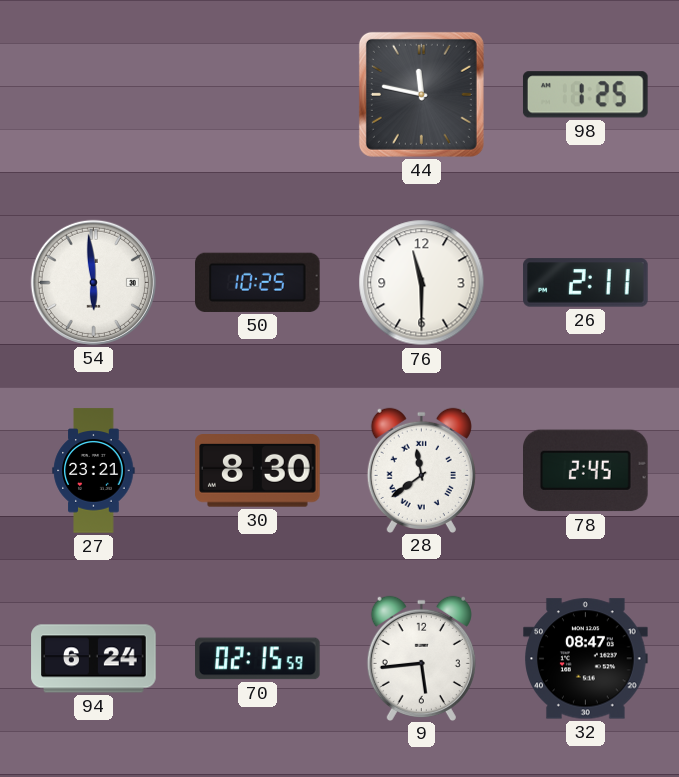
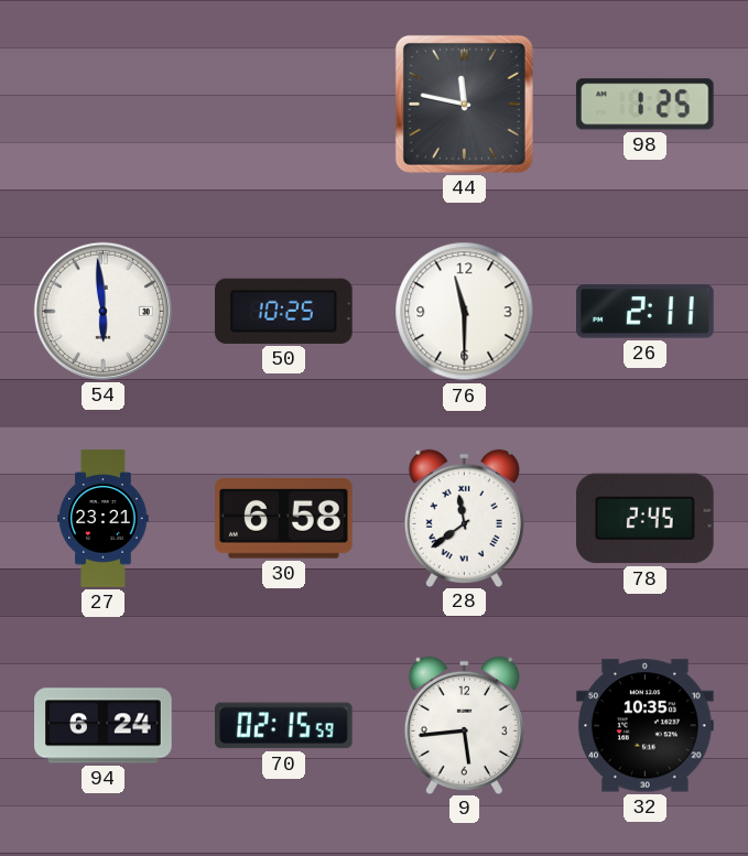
30: 8:30 -> 6:58
32: 08:47 -> 10:35
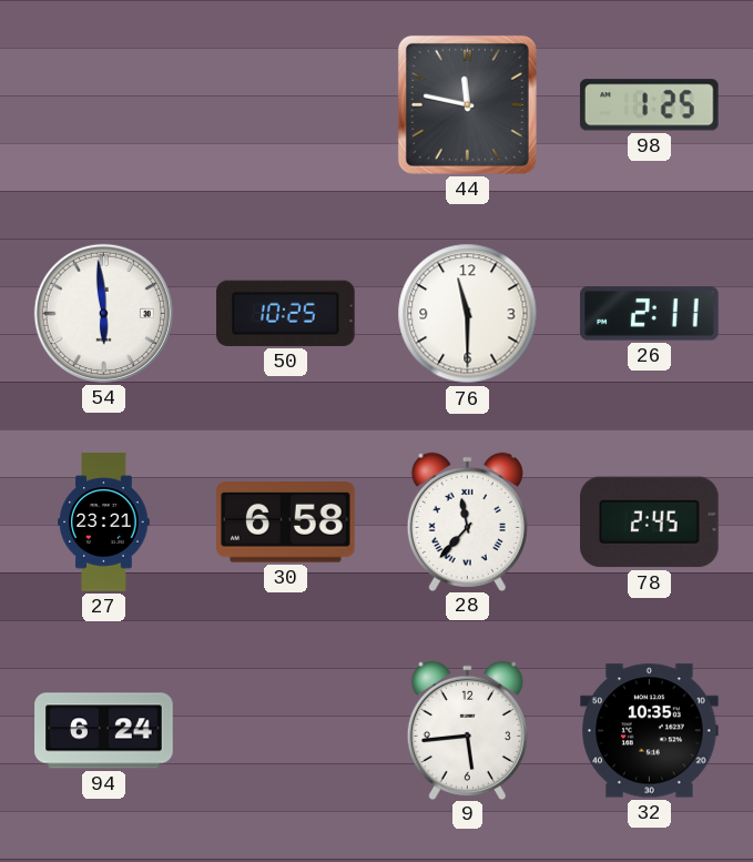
28: 11:39 -> 11:37
70: 02:15 -> none
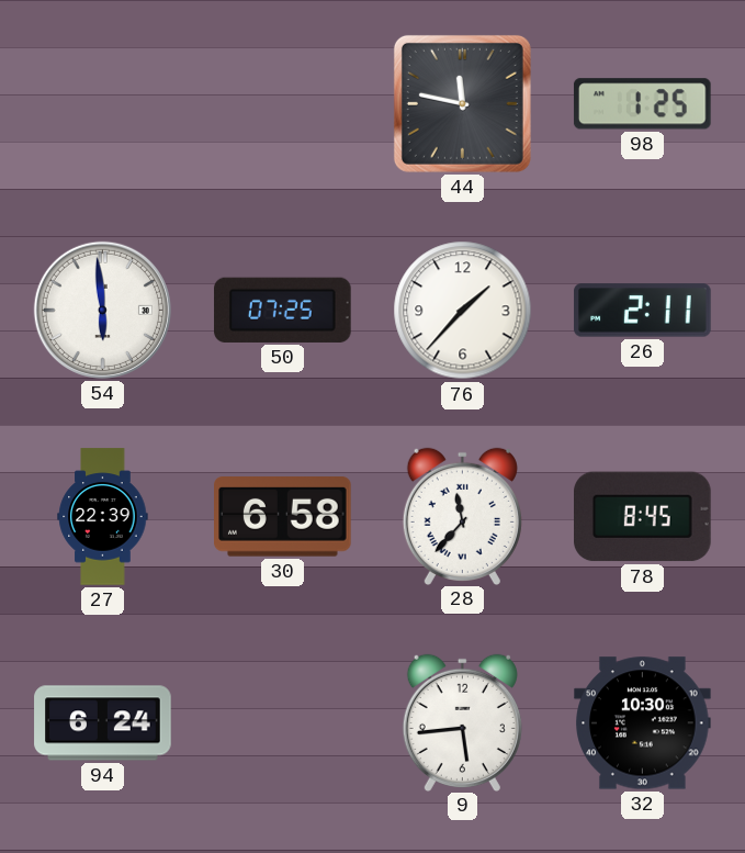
50: 10:25 -> 07:25
76: 11:30 -> 1:37
27: 23:21 -> 22:39
78: 2:45 -> 8:45
32: 10:35 -> 10:30
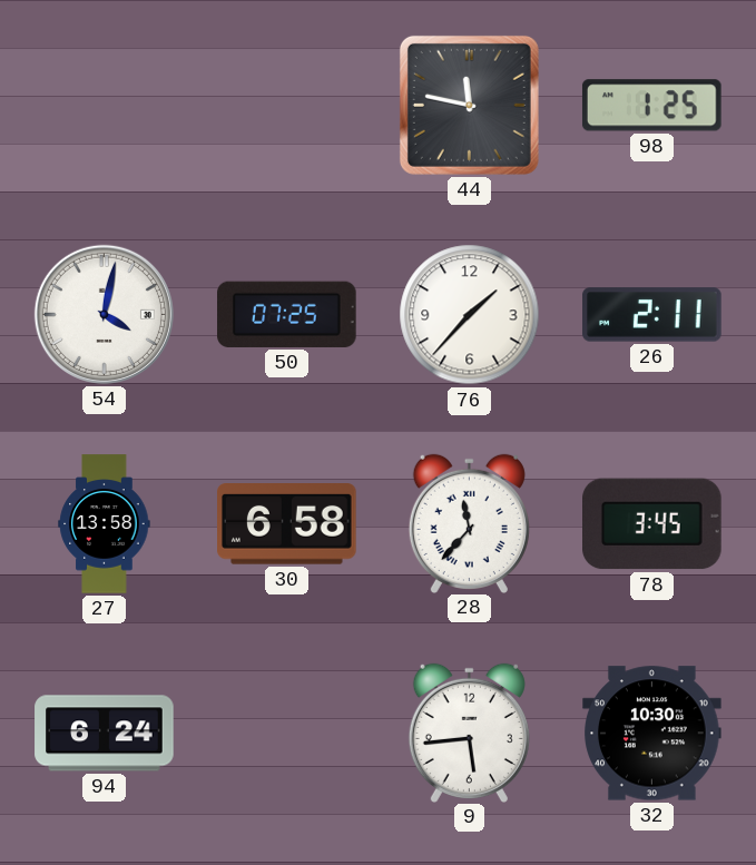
54: 5:59 -> 4:02
27: 22:39 -> 13:58
78: 8:45 -> 3:45
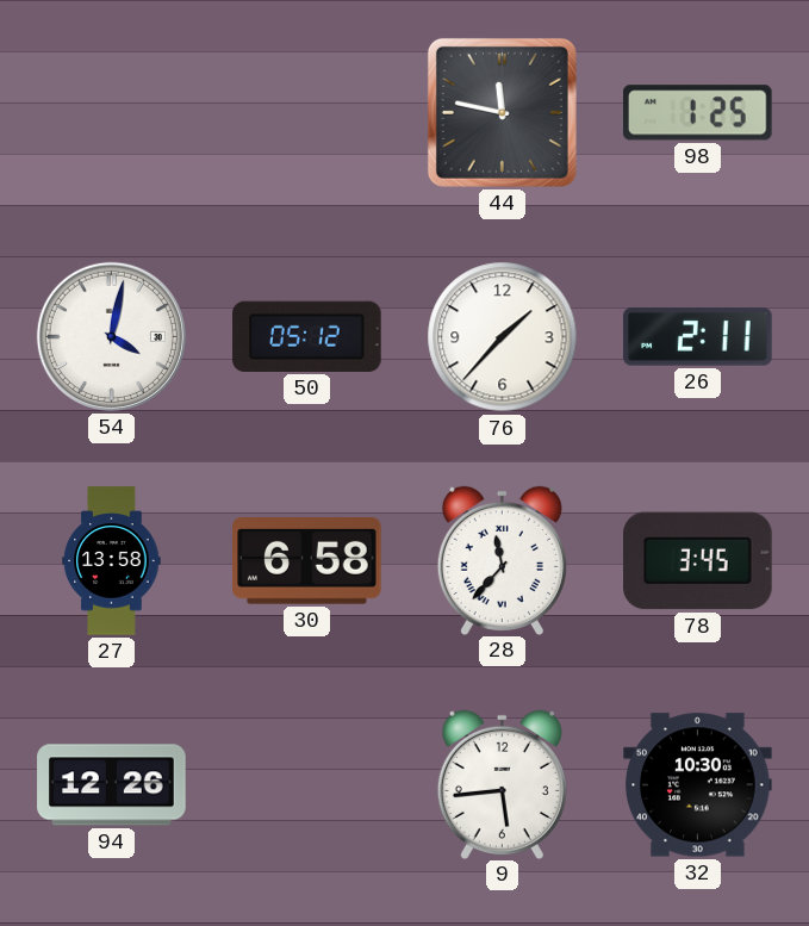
50: 07:25 -> 05:12
94: 6:24 -> 12:26
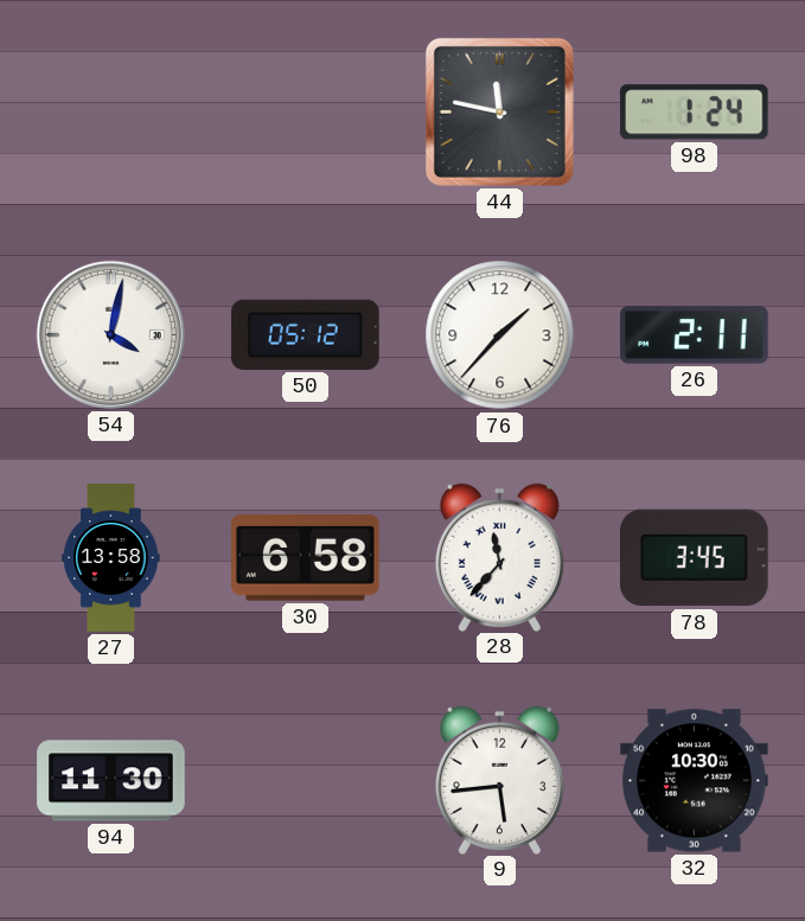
98: 1:25 -> 1:24
94: 12:26 -> 11:30
